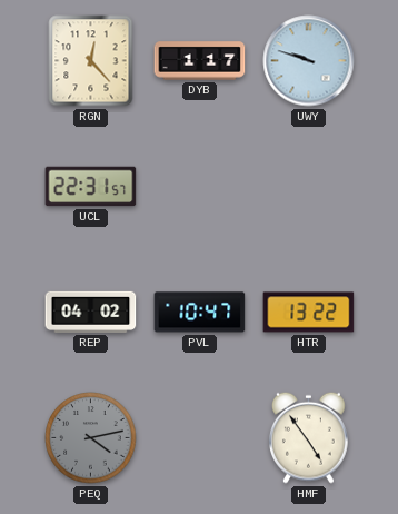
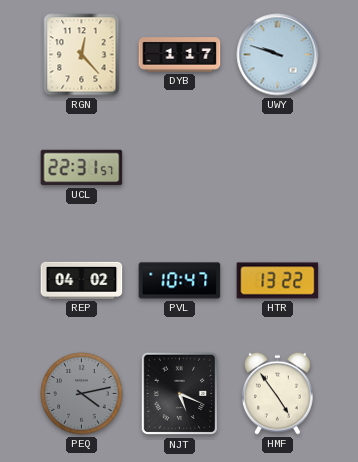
NJT: none -> 5:19
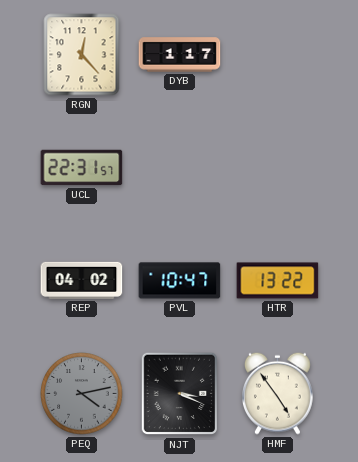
UWY: 9:48 -> none
NJT: 5:19 -> 3:19
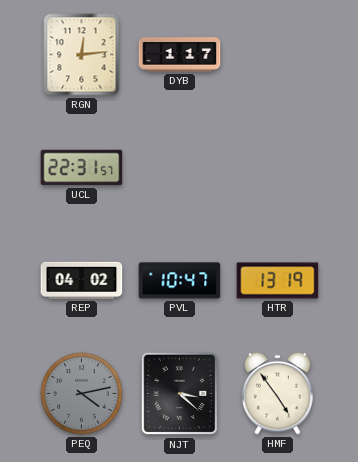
RGN: 12:23 -> 12:14
HTR: 13:22 -> 13:19
NJT: 3:19 -> 3:22
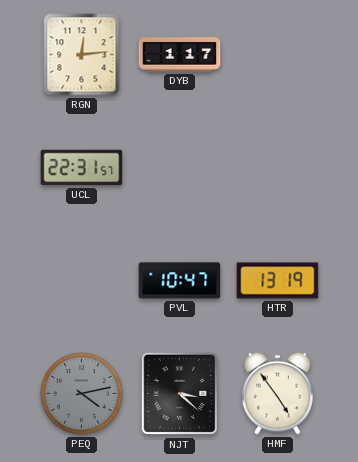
REP: 04:02 -> none
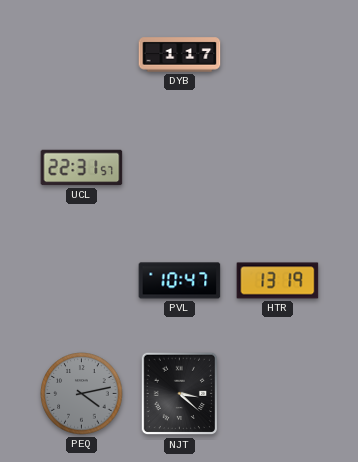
RGN: 12:14 -> none
HMF: 4:54 -> none
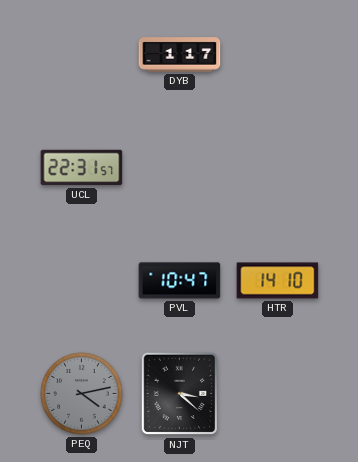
HTR: 13:19 -> 14:10
